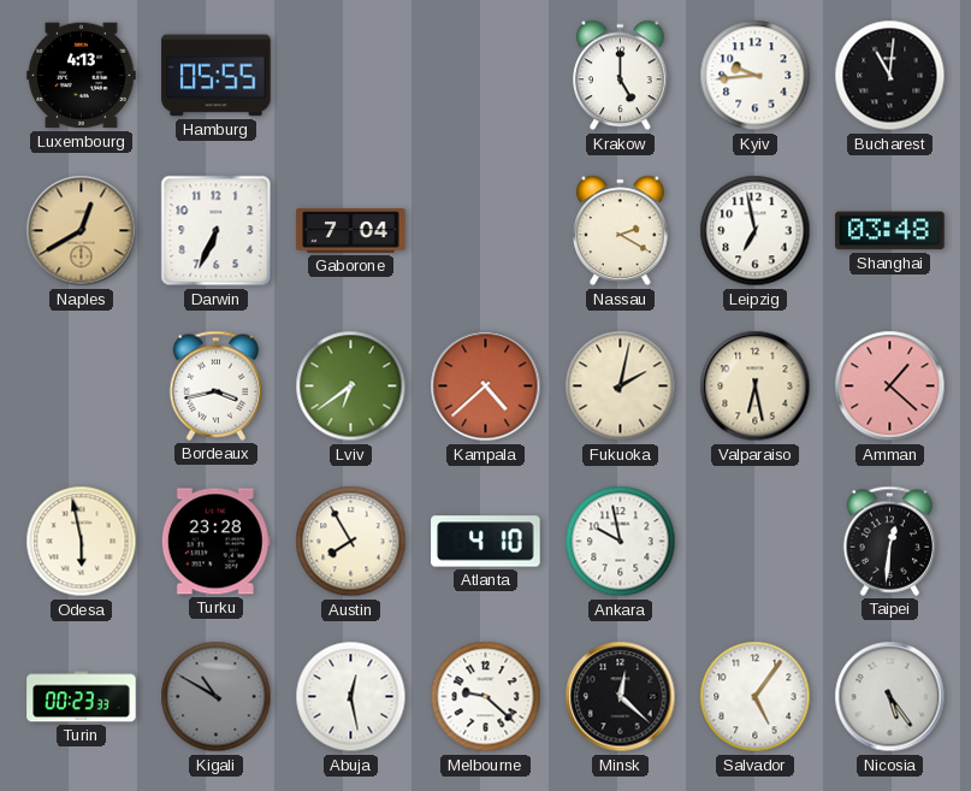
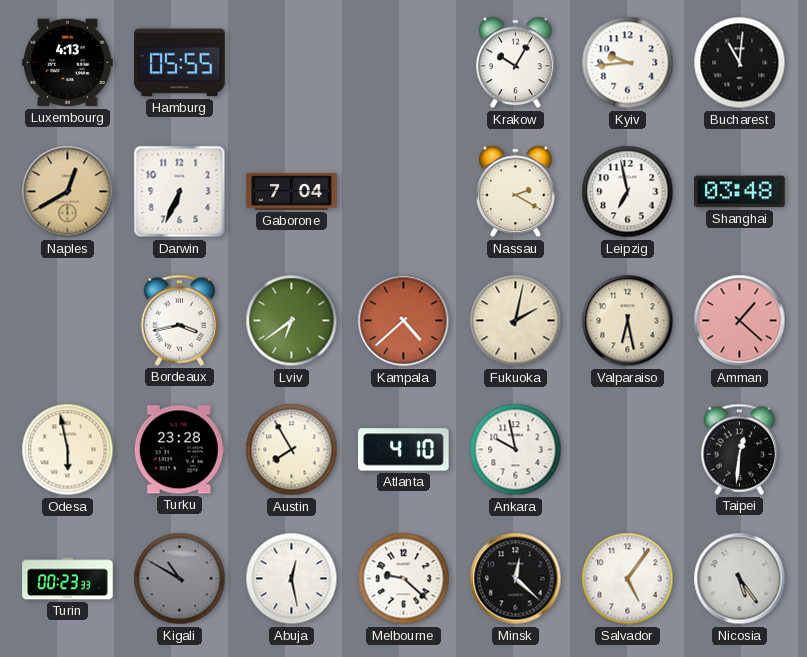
Krakow: 5:00 -> 10:05
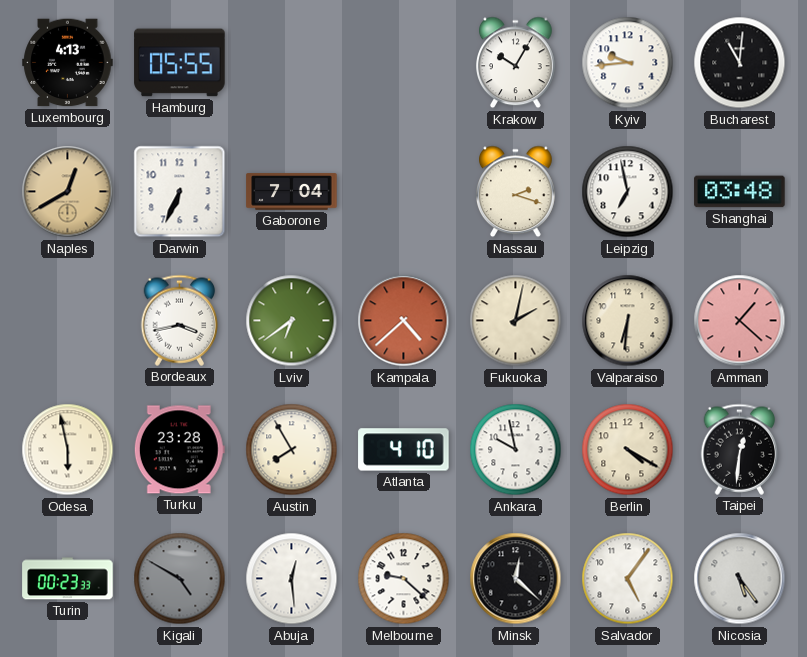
Nassau: 2:20 -> 2:18
Valparaiso: 6:28 -> 6:31
Berlin: none -> 4:20
Kigali: 10:50 -> 4:50
Abuja: 12:28 -> 12:29
